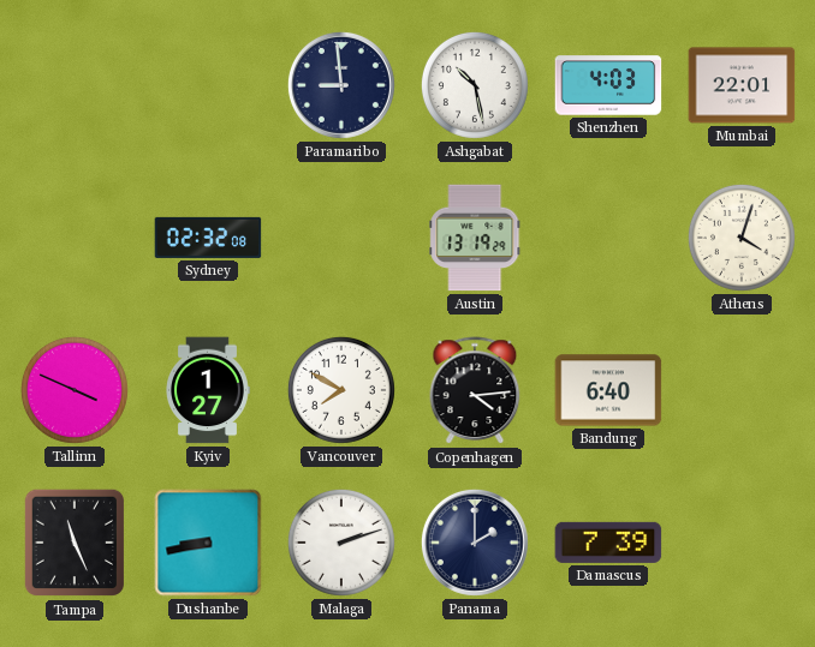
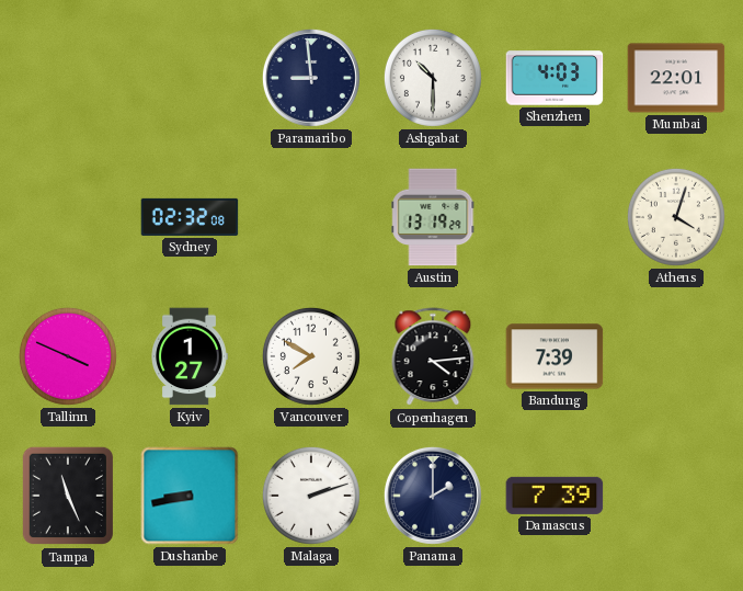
Ashgabat: 10:28 -> 10:30
Bandung: 6:40 -> 7:39
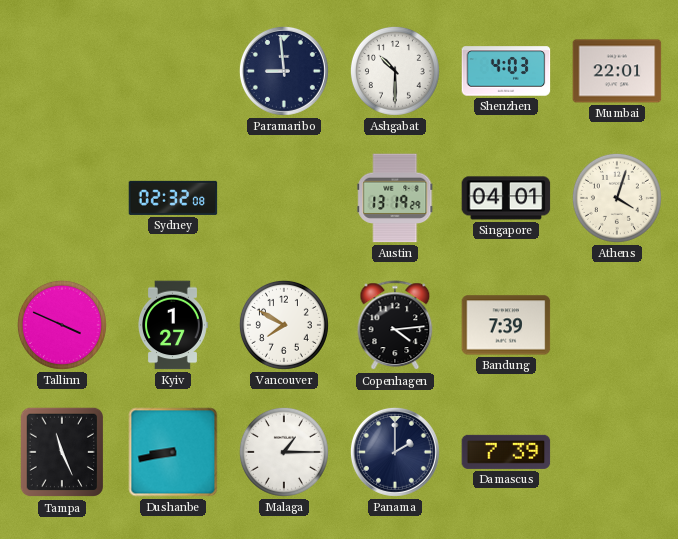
Singapore: none -> 04:01
Malaga: 2:12 -> 1:15
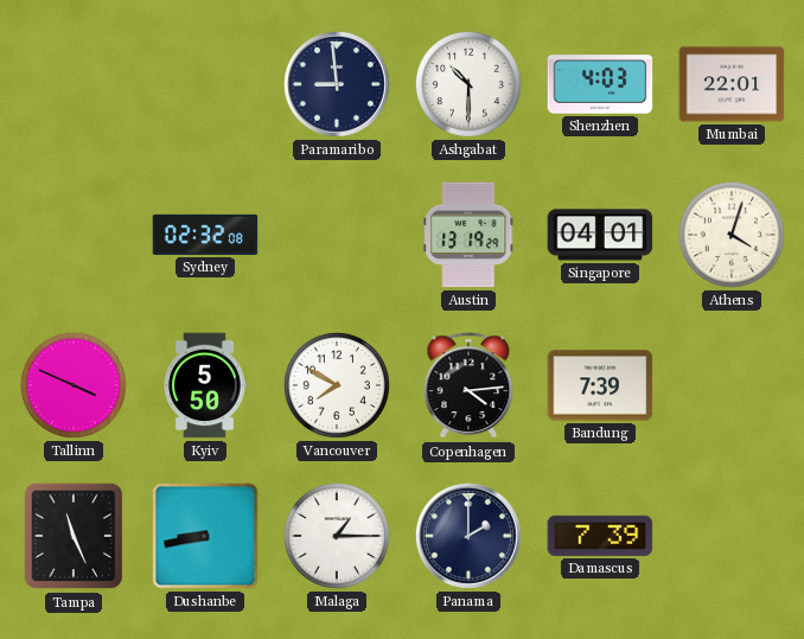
Kyiv: 1:27 -> 5:50
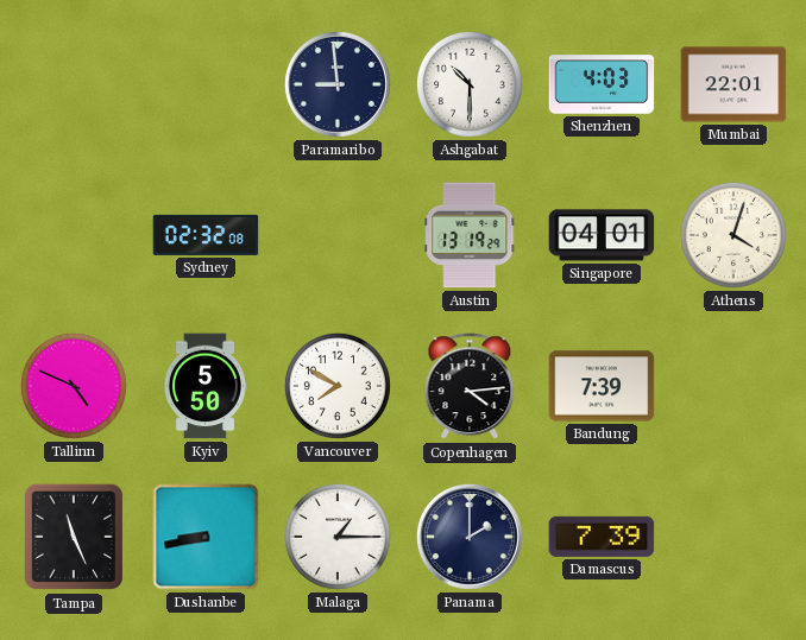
Tallinn: 3:49 -> 4:49
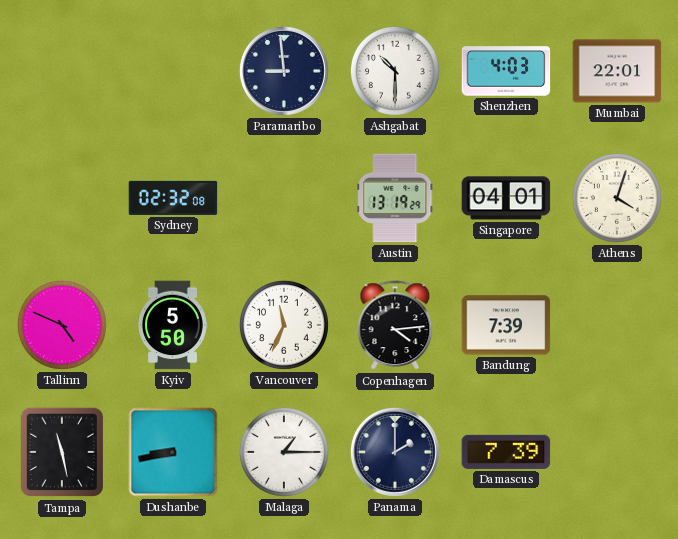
Vancouver: 7:50 -> 11:34
Tampa: 11:26 -> 11:28
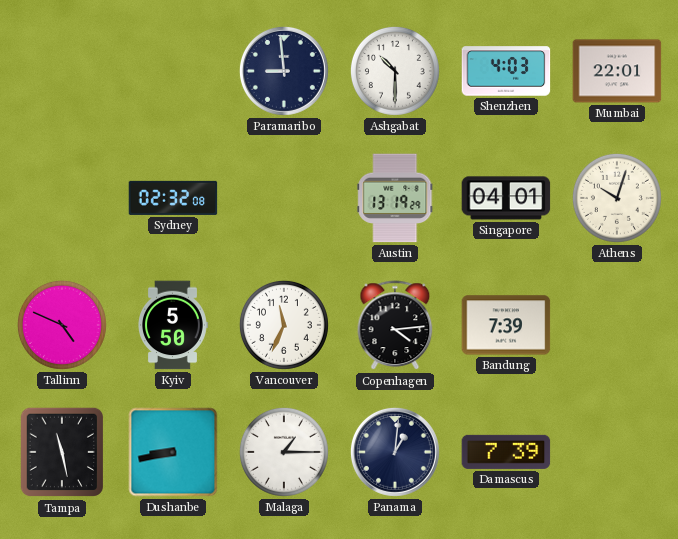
Athens: 4:03 -> 10:03
Panama: 2:00 -> 1:01
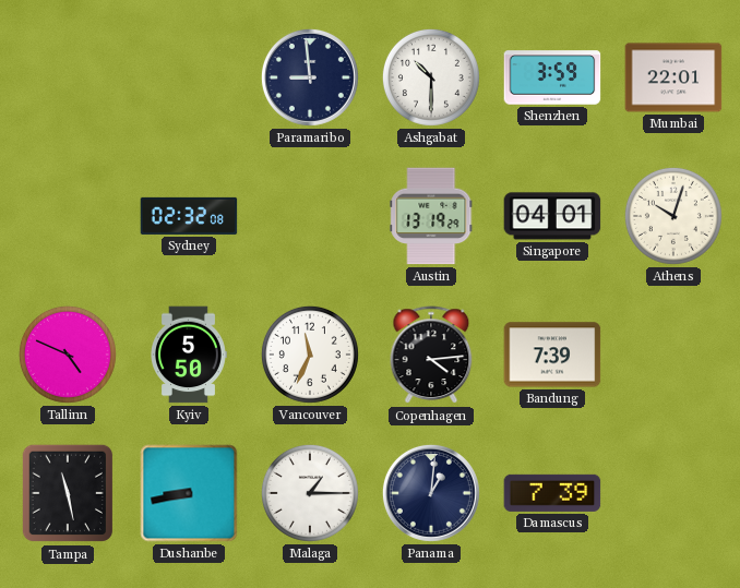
Shenzhen: 4:03 -> 3:59
